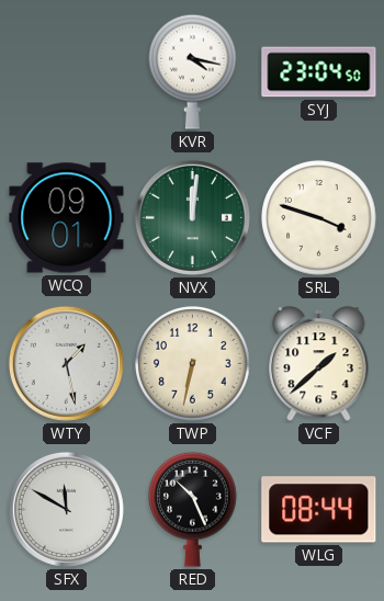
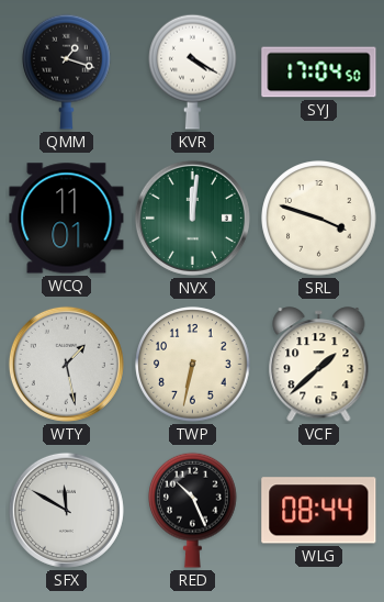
QMM: none -> 1:18
KVR: 4:17 -> 4:20
SYJ: 23:04 -> 17:04
WCQ: 09:01 -> 11:01
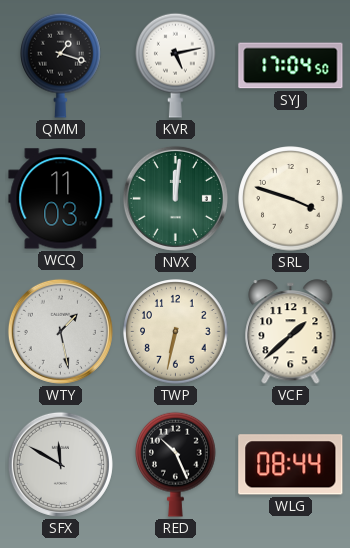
KVR: 4:20 -> 5:13
WCQ: 11:01 -> 11:03
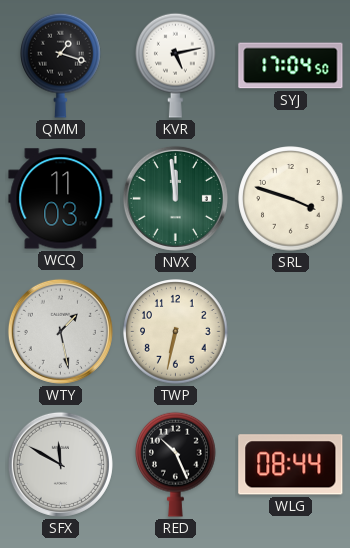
NVX: 12:01 -> 11:59
VCF: 1:38 -> none
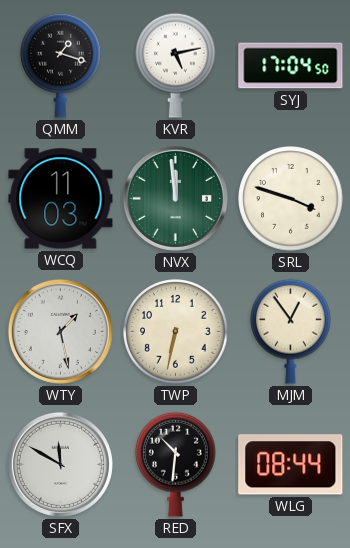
MJM: none -> 12:54
RED: 10:26 -> 10:31
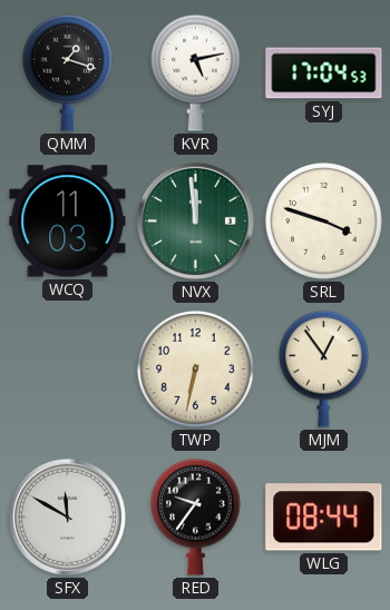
SYJ: 17:04:50 -> 17:04:53
WTY: 1:28 -> none
RED: 10:31 -> 9:36
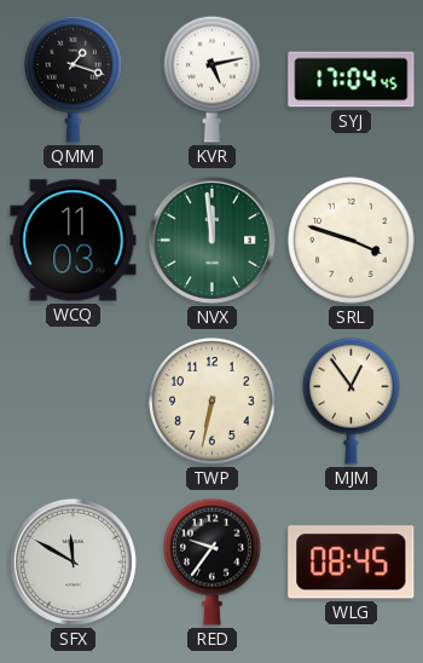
SYJ: 17:04:53 -> 17:04:45
WLG: 08:44 -> 08:45
